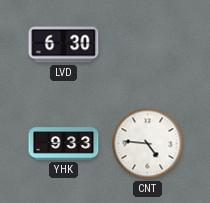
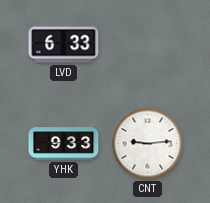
LVD: 6:30 -> 6:33
CNT: 4:46 -> 9:14
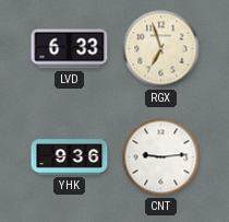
RGX: none -> 6:57
YHK: 9:33 -> 9:36
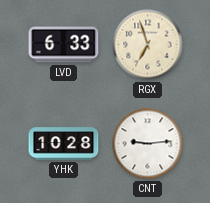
YHK: 9:36 -> 10:28
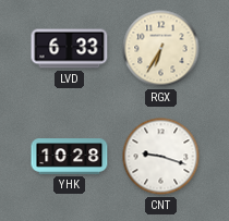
RGX: 6:57 -> 6:35
CNT: 9:14 -> 9:18
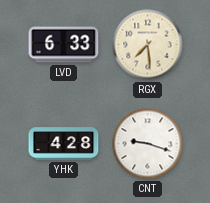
RGX: 6:35 -> 7:29
YHK: 10:28 -> 4:28
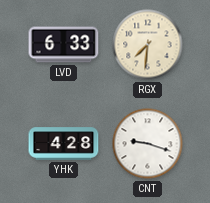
RGX: 7:29 -> 7:31
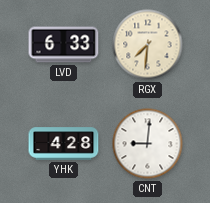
CNT: 9:18 -> 9:01
